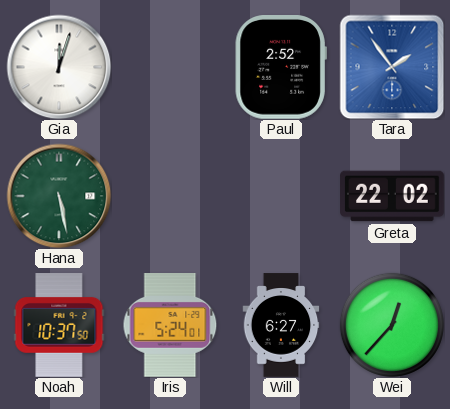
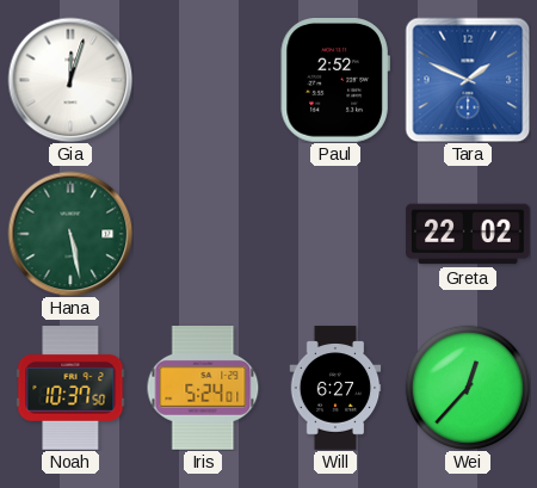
Tara: 1:54 -> 1:49
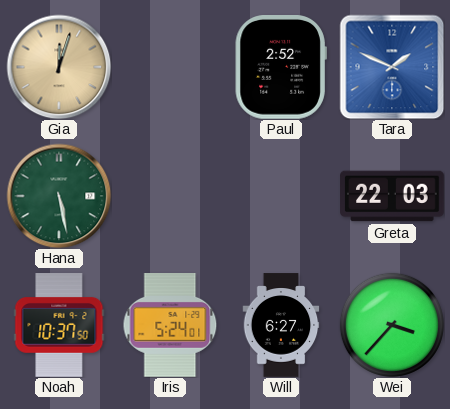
Gia dial: white -> champagne
Greta: 22:02 -> 22:03
Wei: 12:37 -> 3:37
